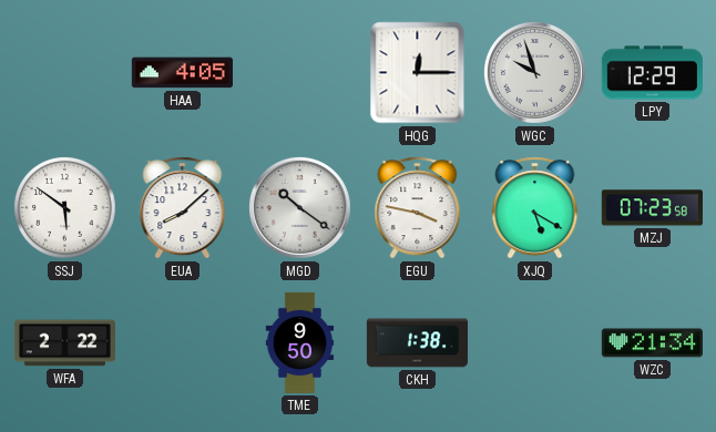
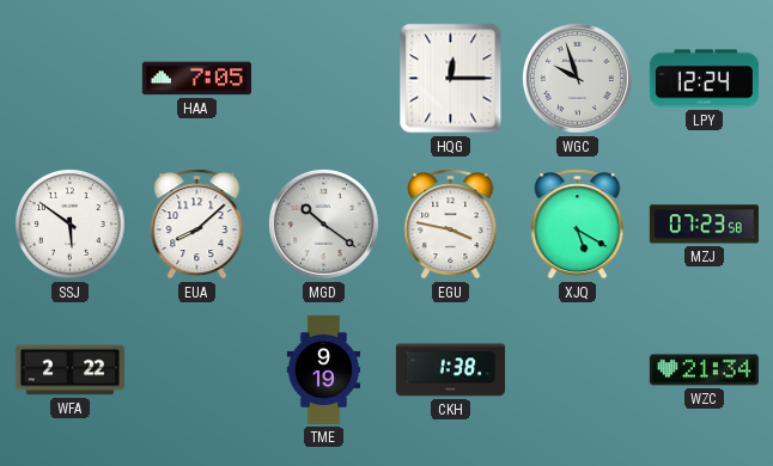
HAA: 4:05 -> 7:05
LPY: 12:29 -> 12:24
TME: 9:50 -> 9:19
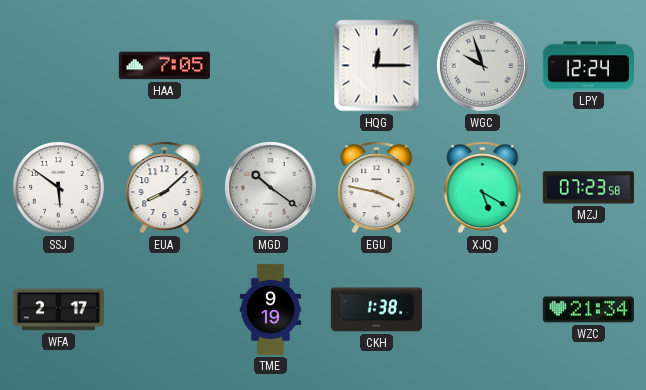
WFA: 2:22 -> 2:17
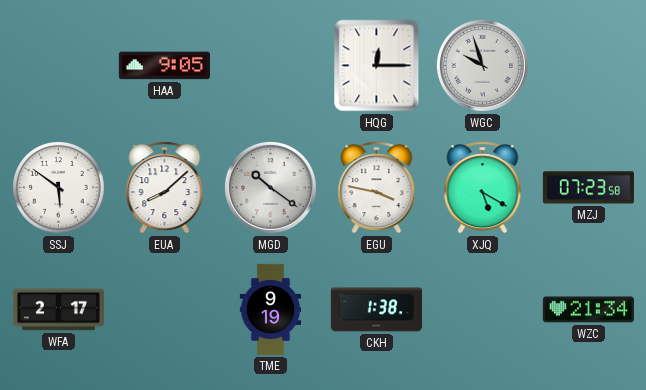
HAA: 7:05 -> 9:05
LPY: 12:24 -> none
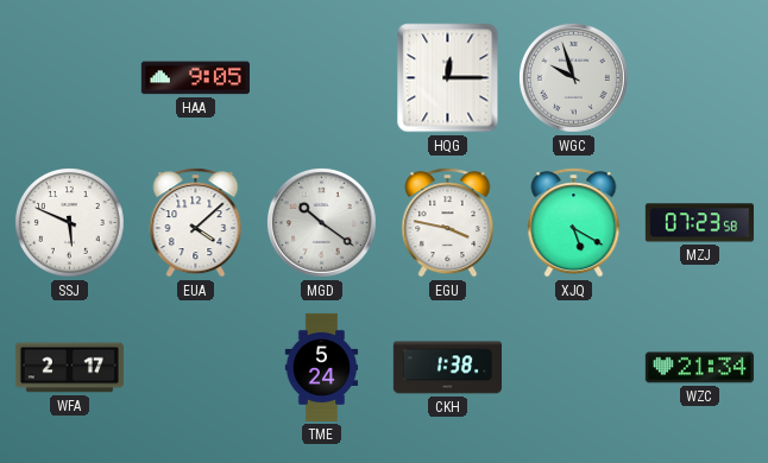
SSJ: 5:51 -> 5:49
EUA: 8:08 -> 4:08
TME: 9:19 -> 5:24
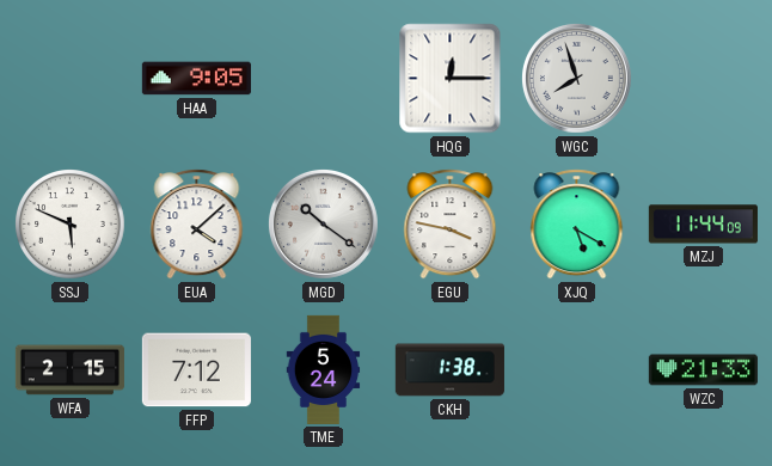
WGC: 9:57 -> 7:57
MZJ: 07:23 -> 11:44
WFA: 2:17 -> 2:15
FFP: none -> 7:12
WZC: 21:34 -> 21:33
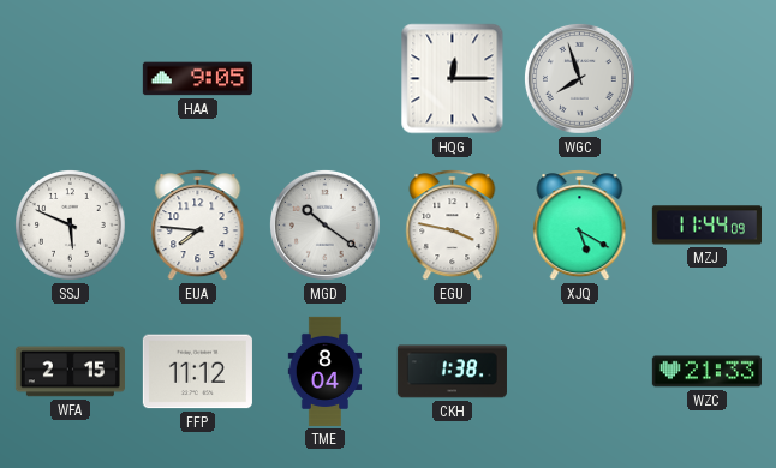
EUA: 4:08 -> 7:46
FFP: 7:12 -> 11:12
TME: 5:24 -> 8:04
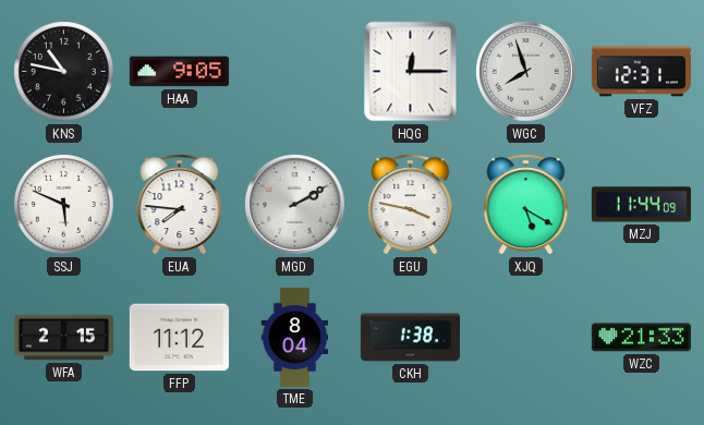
KNS: none -> 10:47
VFZ: none -> 12:31
MGD: 10:21 -> 2:10
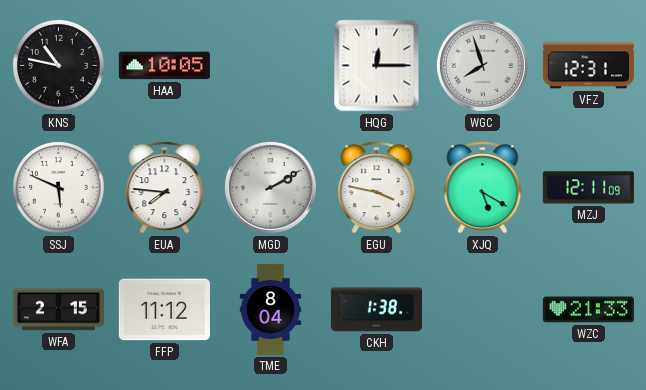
HAA: 9:05 -> 10:05
MZJ: 11:44 -> 12:11
